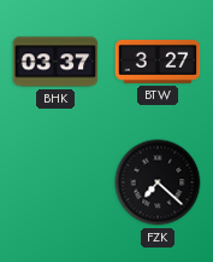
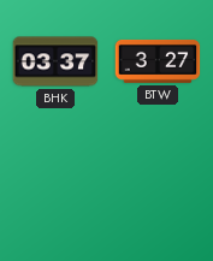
FZK: 7:22 -> none
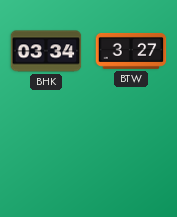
BHK: 03:37 -> 03:34
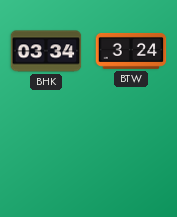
BTW: 3:27 -> 3:24
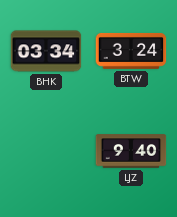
LJZ: none -> 9:40
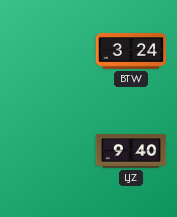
BHK: 03:34 -> none
